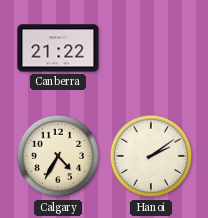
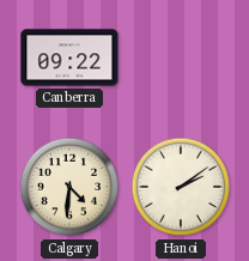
Canberra: 21:22 -> 09:22
Calgary: 4:35 -> 4:31
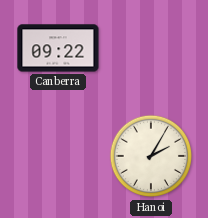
Calgary: 4:31 -> none
Hanoi: 2:09 -> 2:05
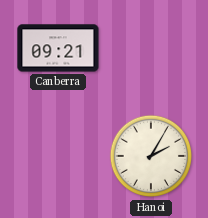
Canberra: 09:22 -> 09:21
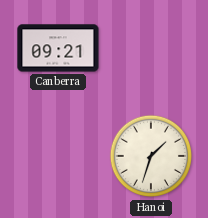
Hanoi: 2:05 -> 1:33
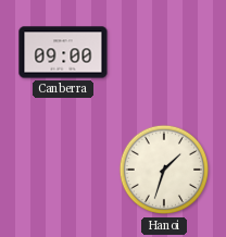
Canberra: 09:21 -> 09:00
